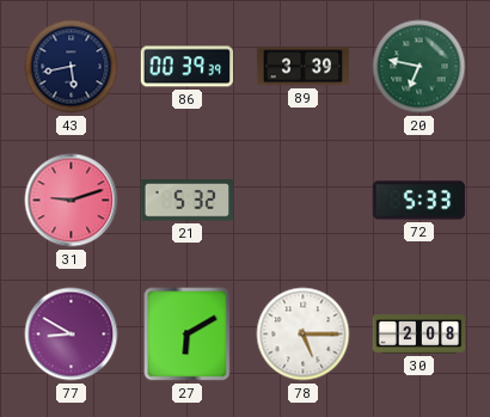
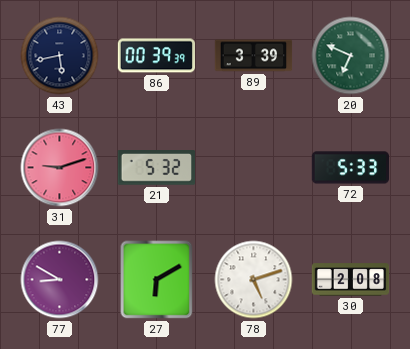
20: 6:47 -> 6:49
78: 5:15 -> 5:12
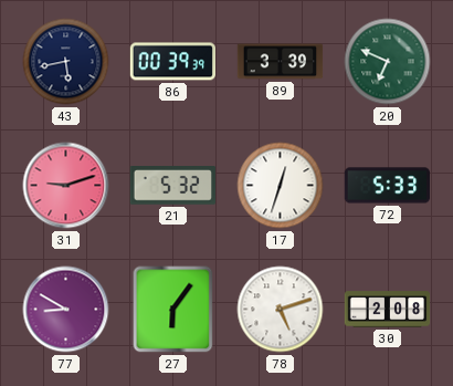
17: none -> 12:33
27: 6:10 -> 6:06
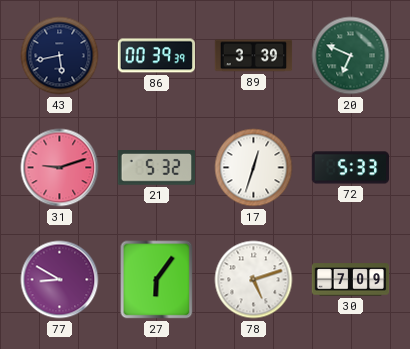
30: 2:08 -> 7:09
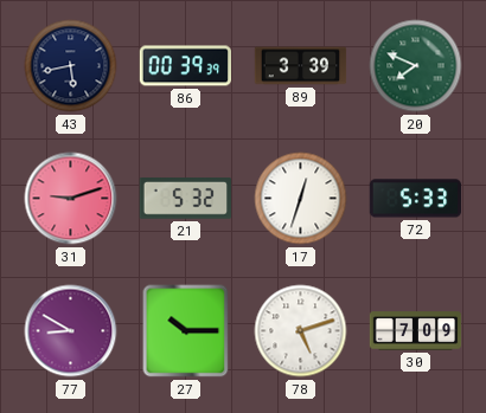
20: 6:49 -> 7:49
27: 6:06 -> 10:15
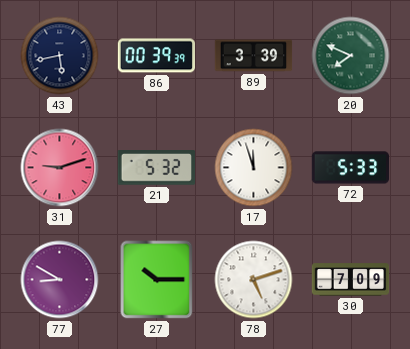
17: 12:33 -> 11:57
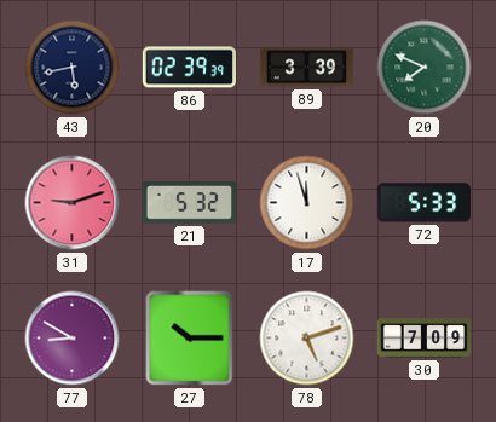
86: 00:39 -> 02:39
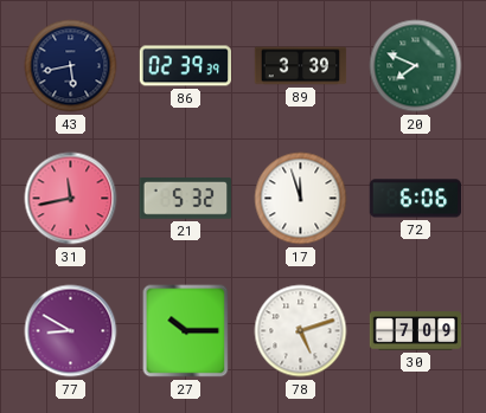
31: 9:12 -> 11:43
72: 5:33 -> 6:06
